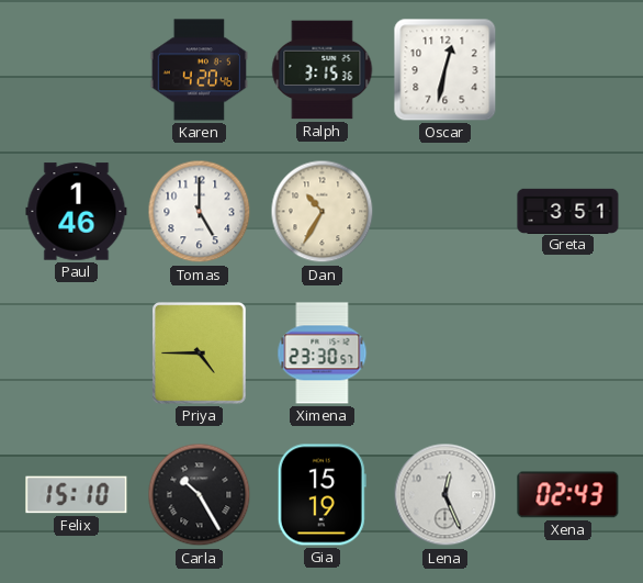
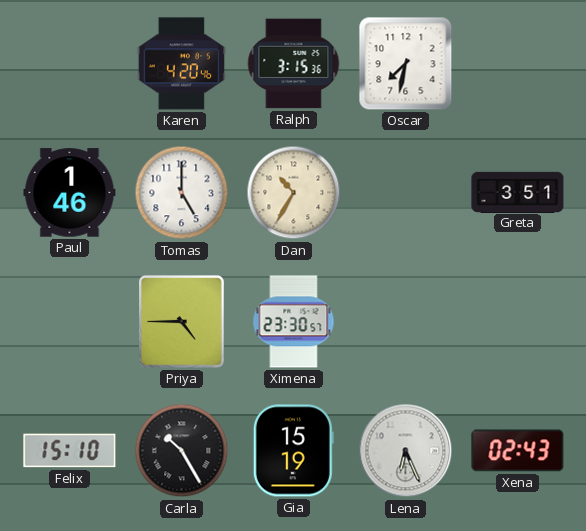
Oscar: 12:32 -> 7:32
Lena: 12:26 -> 6:26
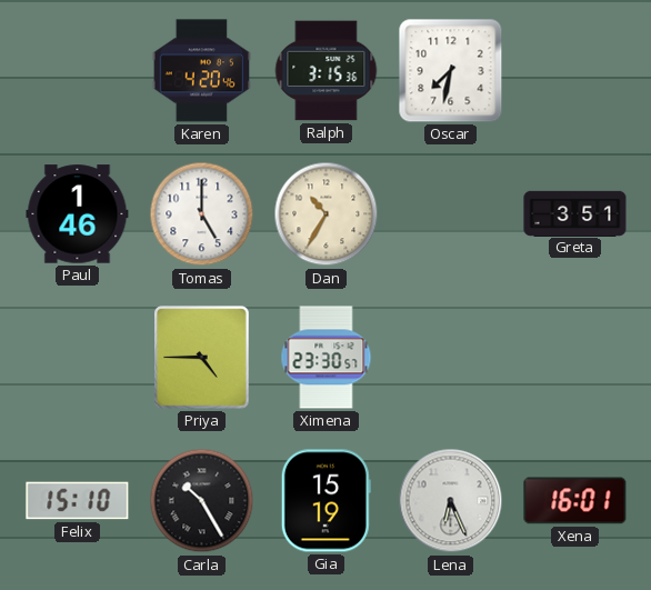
Xena: 02:43 -> 16:01
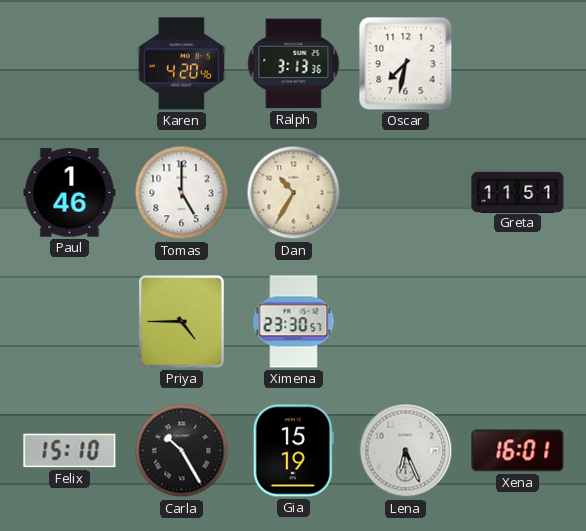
Ralph: 3:15 -> 3:13
Greta: 3:51 -> 11:51
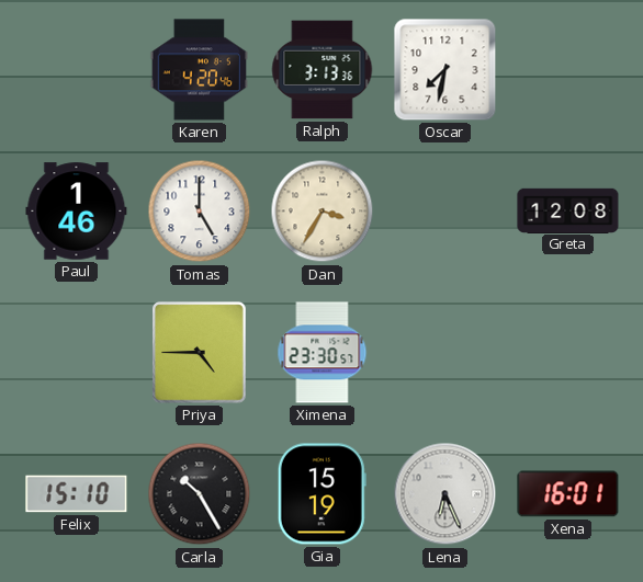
Dan: 10:35 -> 3:35
Greta: 11:51 -> 12:08
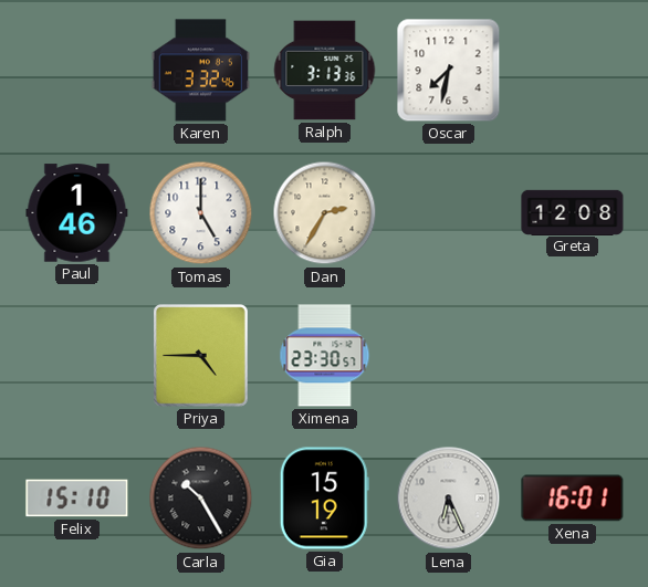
Karen: 4:20 -> 3:32
Dan: 3:35 -> 2:35
